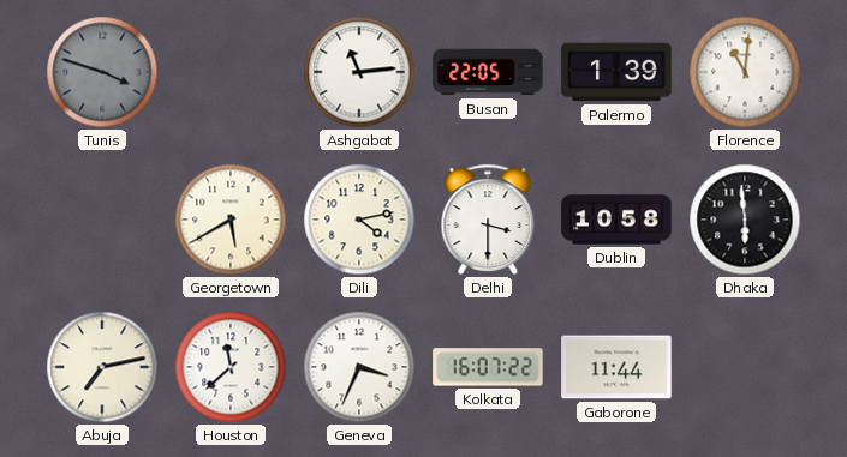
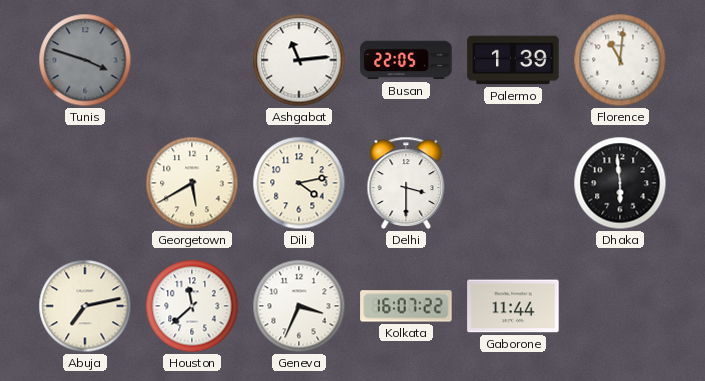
Dublin: 10:58 -> none
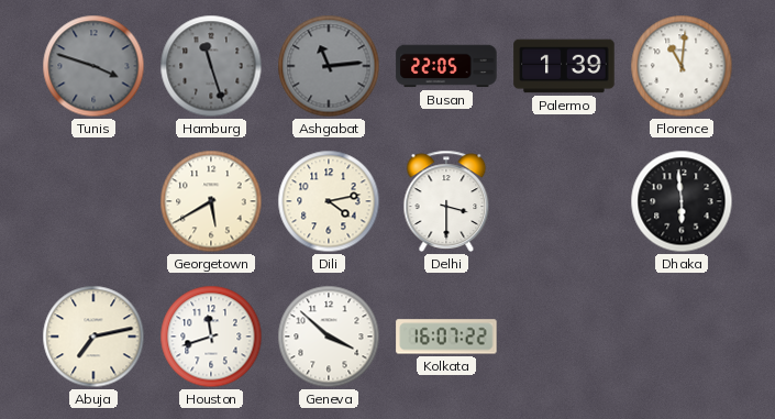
Hamburg: none -> 11:27
Ashgabat dial: white -> grey
Houston: 11:38 -> 11:42
Geneva: 3:34 -> 3:52
Gaborone: 11:44 -> none
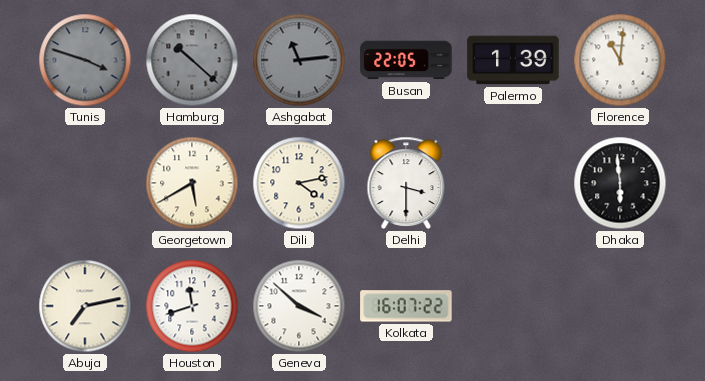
Hamburg: 11:27 -> 10:22
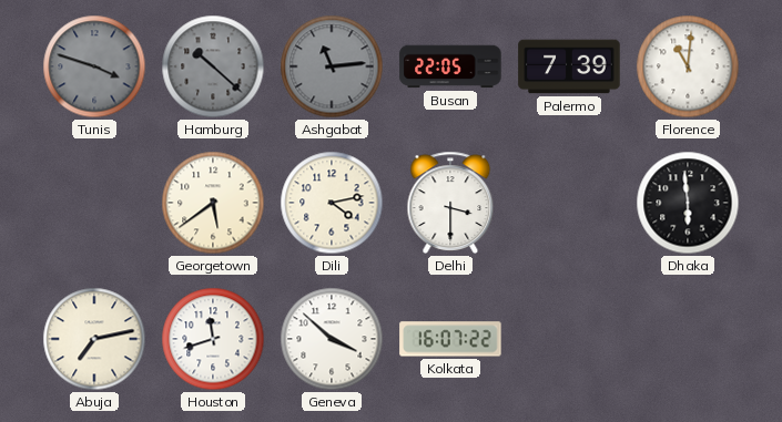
Palermo: 1:39 -> 7:39
Georgetown: 5:40 -> 5:39
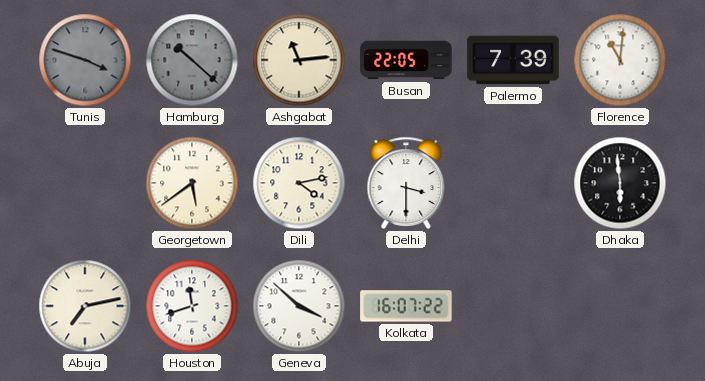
Ashgabat dial: grey -> cream
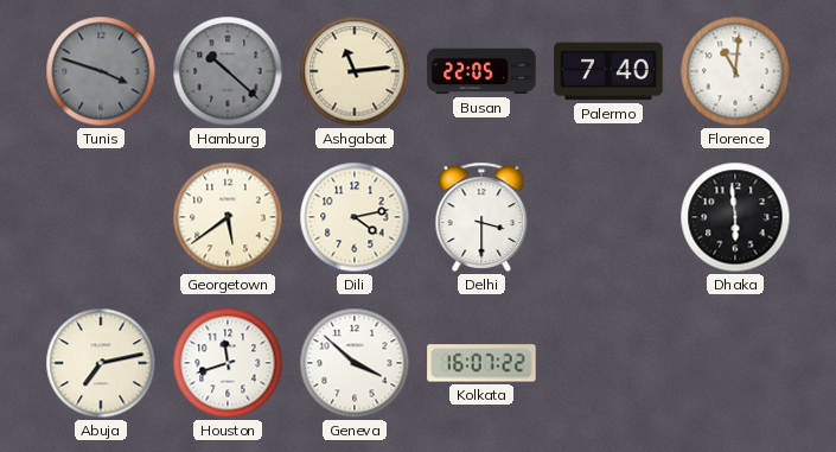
Palermo: 7:39 -> 7:40
